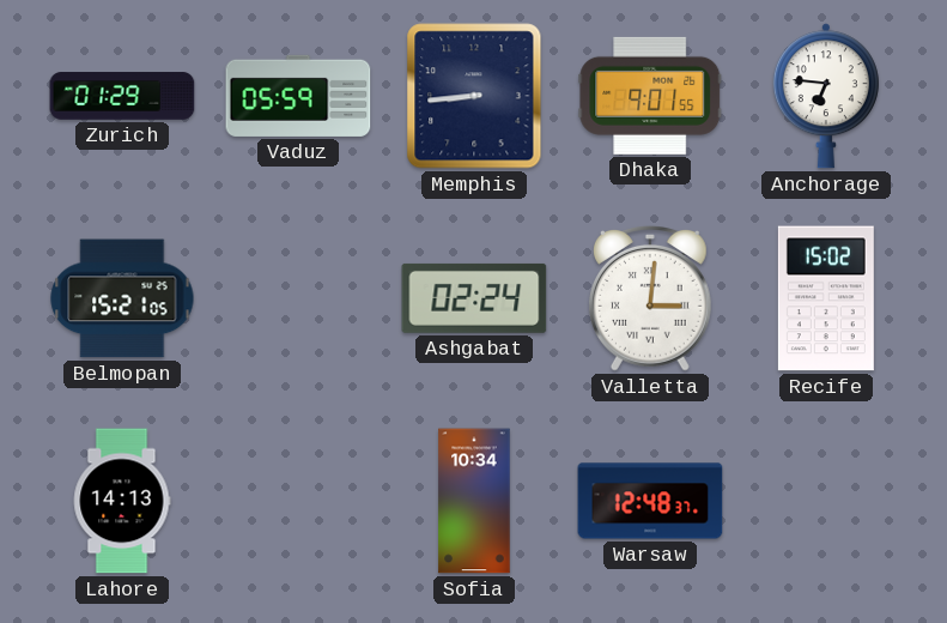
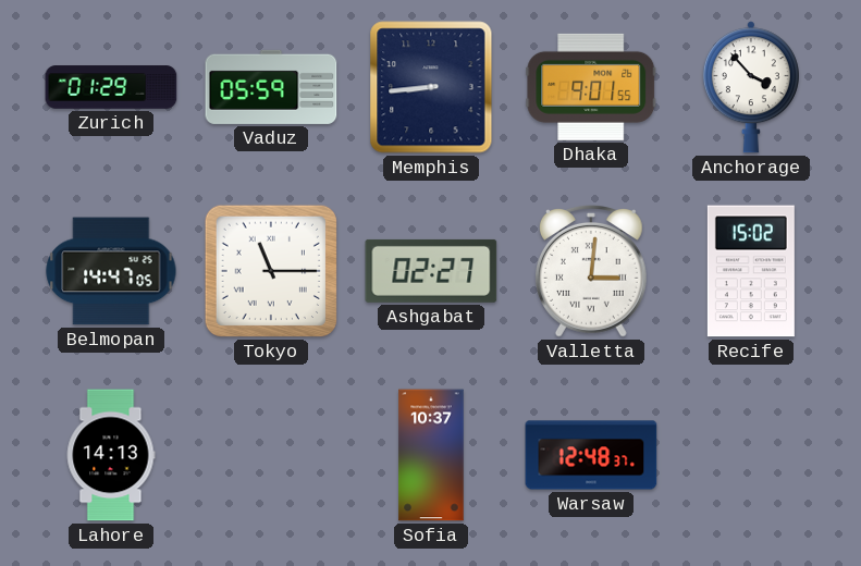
Anchorage: 6:46 -> 3:53
Belmopan: 15:21 -> 14:47
Tokyo: none -> 11:15
Ashgabat: 02:24 -> 02:27
Sofia: 10:34 -> 10:37
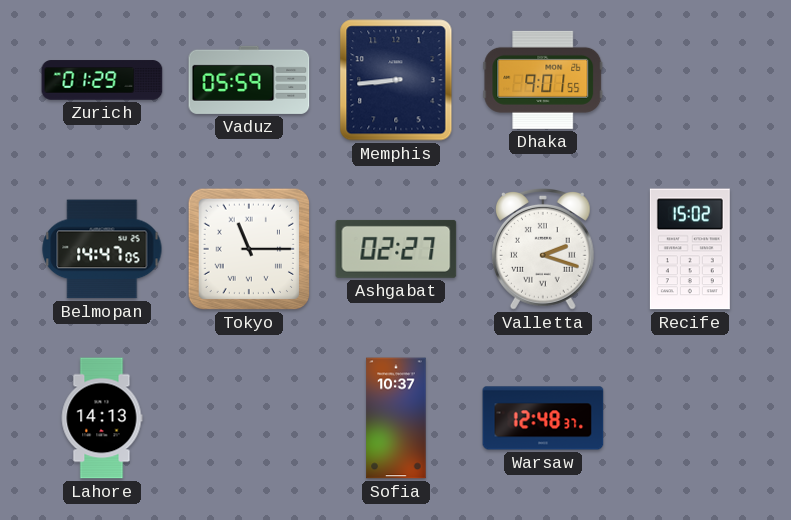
Anchorage: 3:53 -> none
Valletta: 3:01 -> 2:18
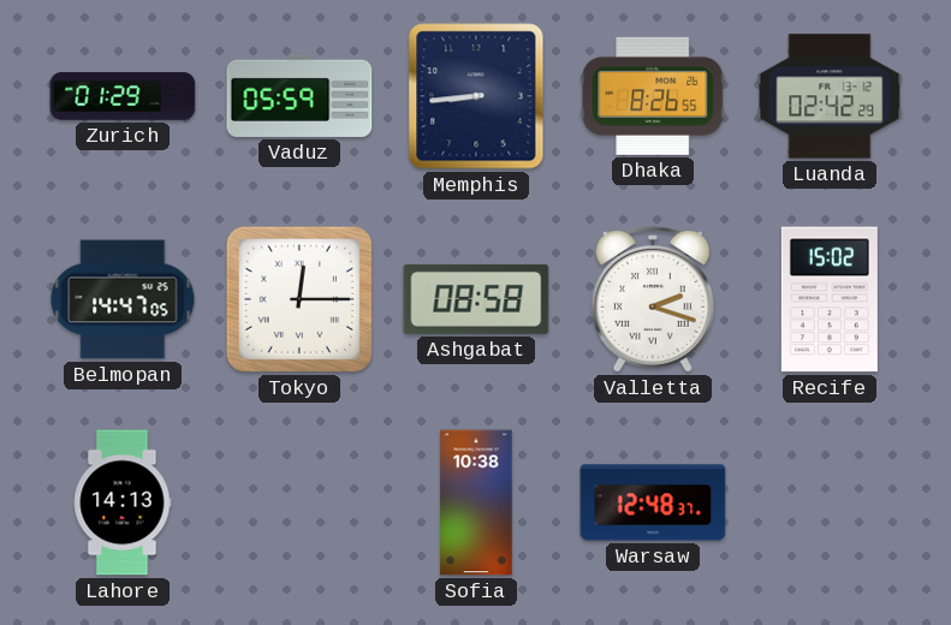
Dhaka: 9:01 -> 8:26
Luanda: none -> 02:42
Tokyo: 11:15 -> 12:15
Ashgabat: 02:27 -> 08:58
Sofia: 10:37 -> 10:38
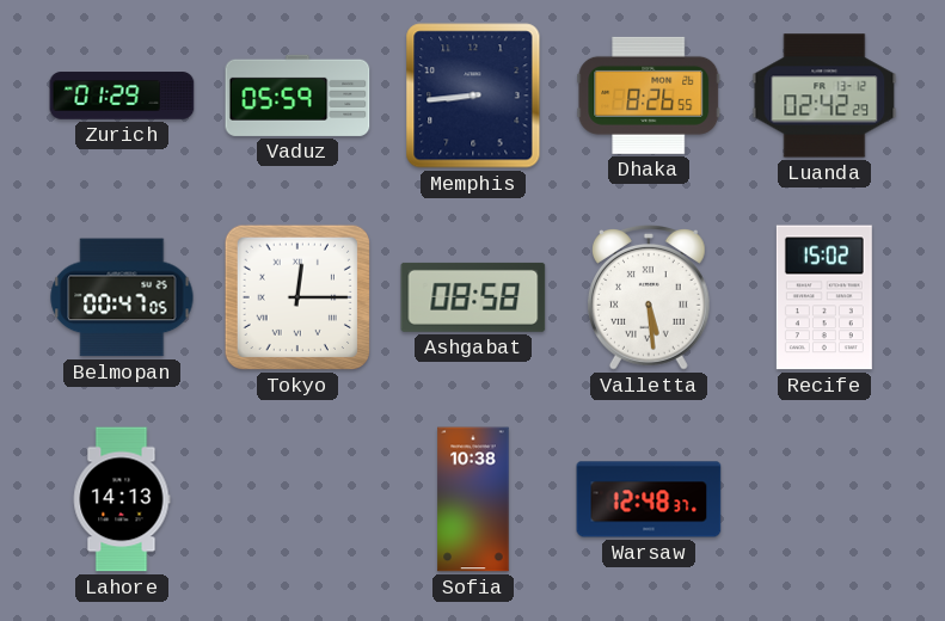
Belmopan: 14:47 -> 00:47
Valletta: 2:18 -> 5:29
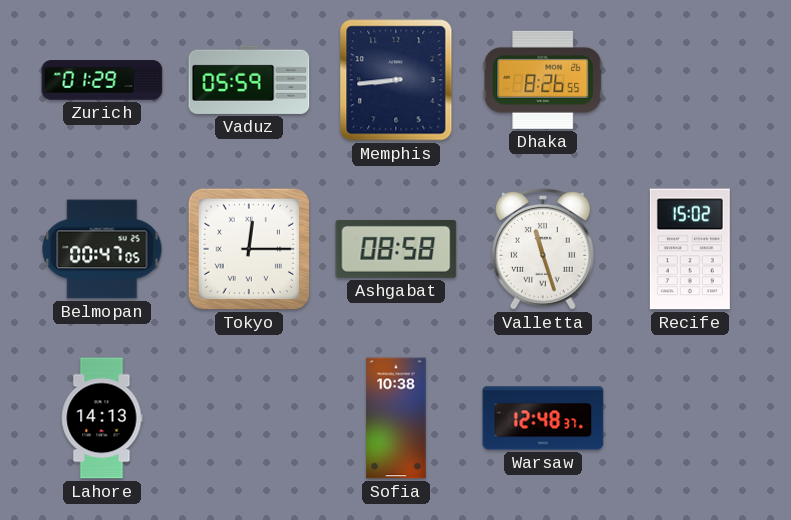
Luanda: 02:42 -> none
Valletta: 5:29 -> 11:27
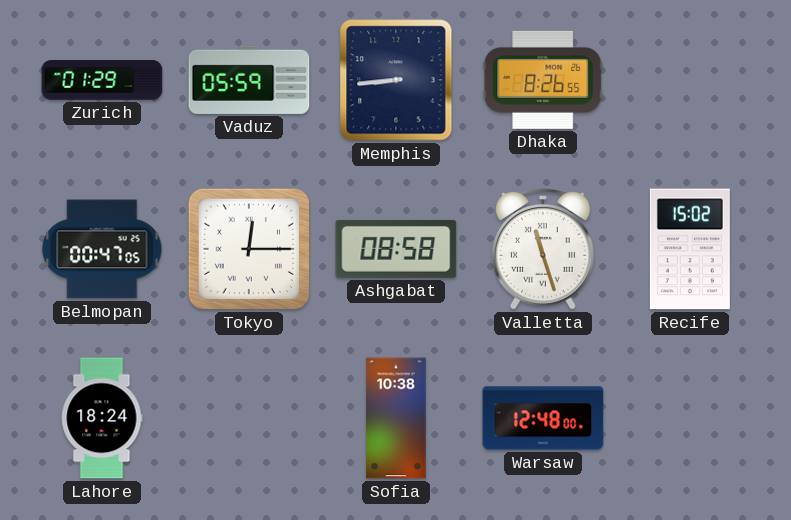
Lahore: 14:13 -> 18:24
Warsaw: 12:48:37 -> 12:48:00
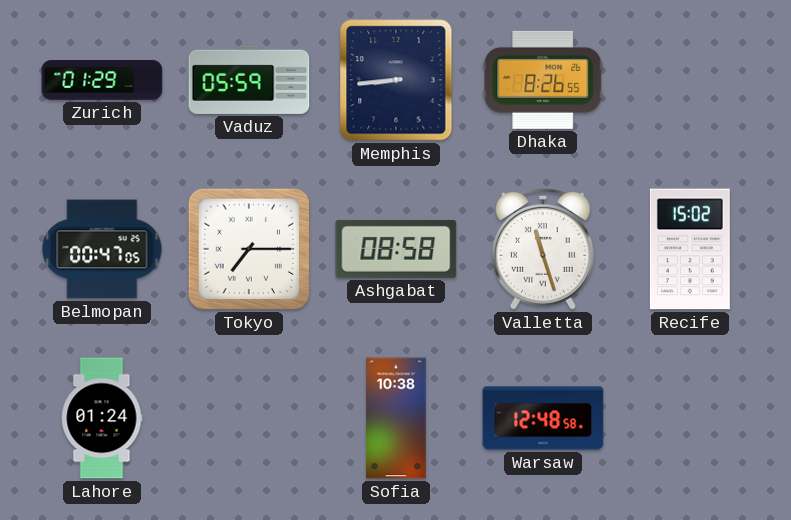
Tokyo: 12:15 -> 7:15
Lahore: 18:24 -> 01:24
Warsaw: 12:48:00 -> 12:48:58
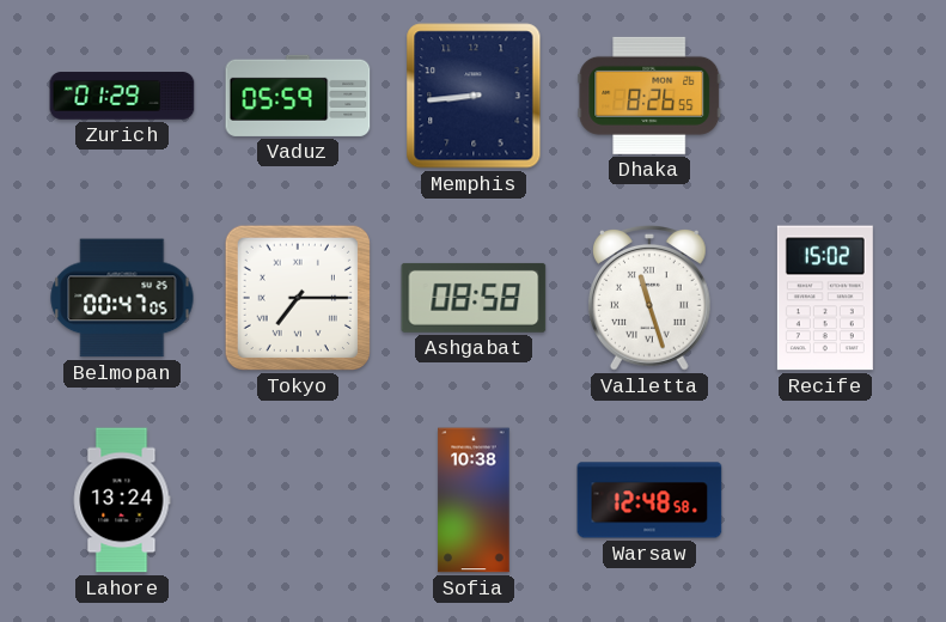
Lahore: 01:24 -> 13:24
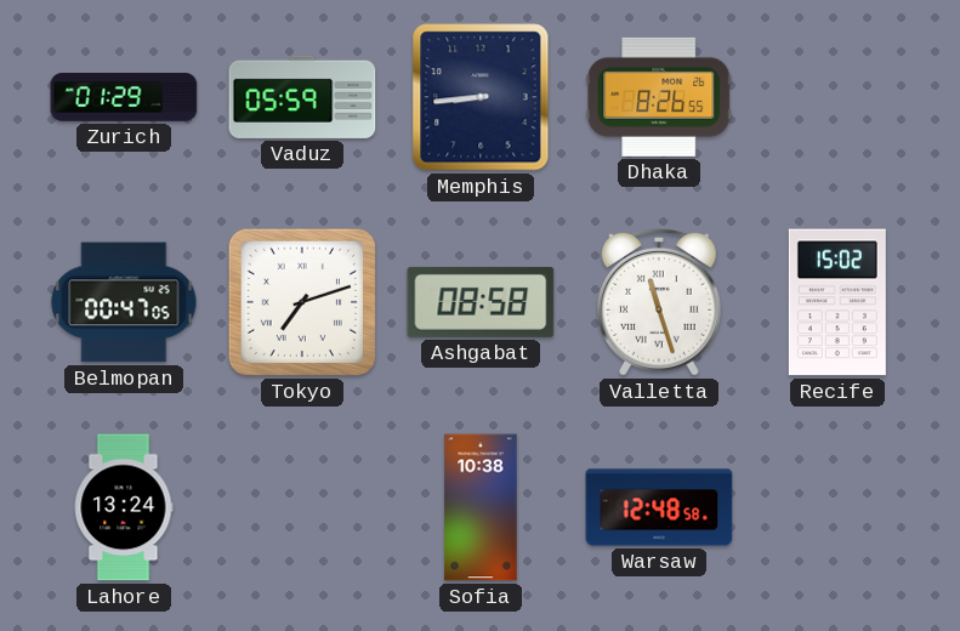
Tokyo: 7:15 -> 7:12
